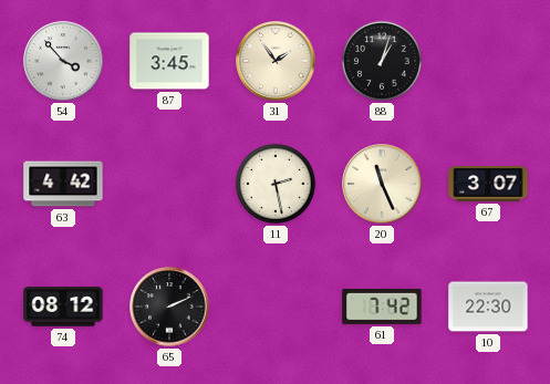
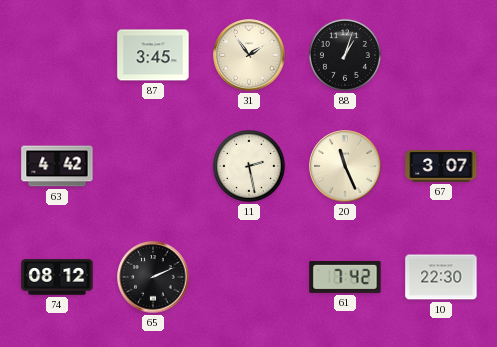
54: 3:53 -> none
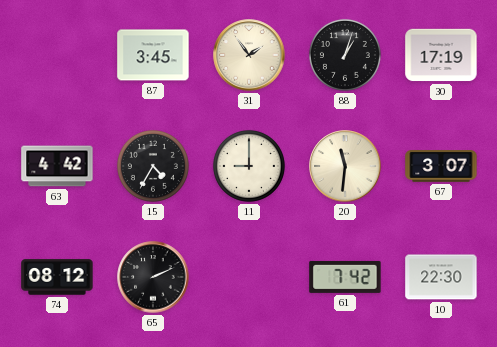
30: none -> 17:19
15: none -> 4:35
11: 2:28 -> 9:00
20: 11:26 -> 11:31
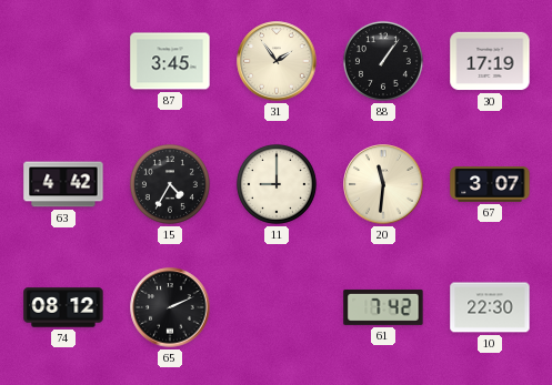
88: 1:03 -> 1:06
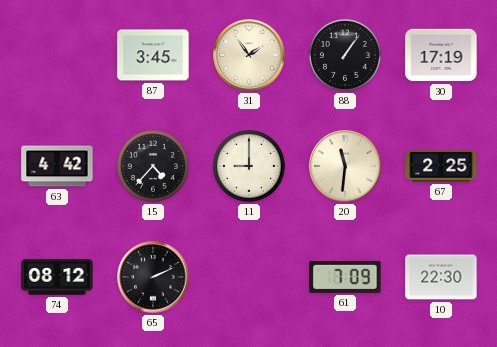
15: 4:35 -> 4:37
67: 3:07 -> 2:25
61: 7:42 -> 7:09
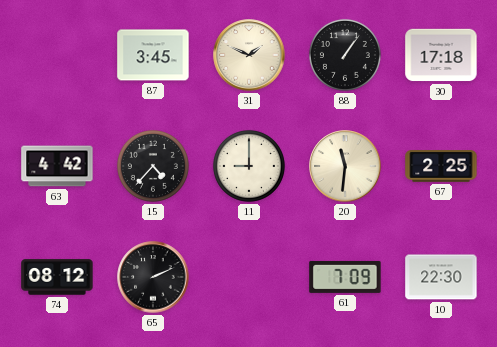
31: 1:54 -> 1:49
30: 17:19 -> 17:18
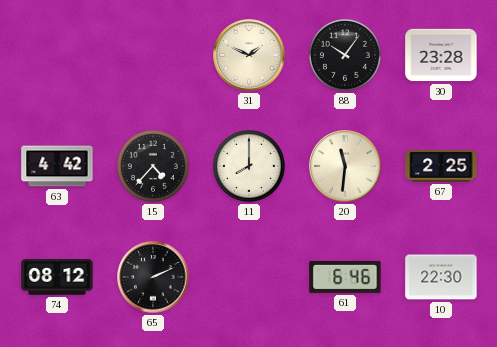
87: 3:45 -> none
88: 1:06 -> 10:06
30: 17:18 -> 23:28
11: 9:00 -> 8:00
61: 7:09 -> 6:46
